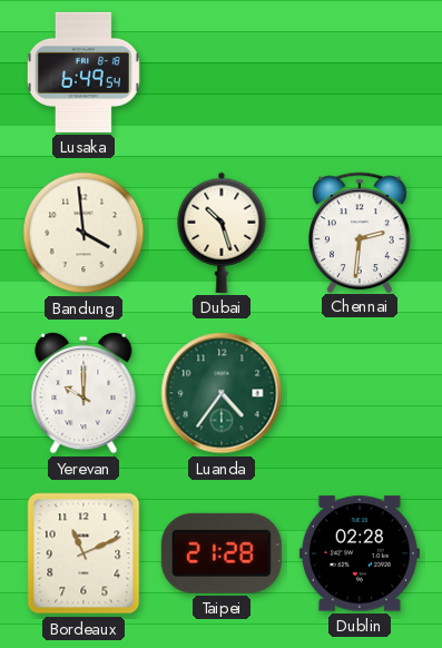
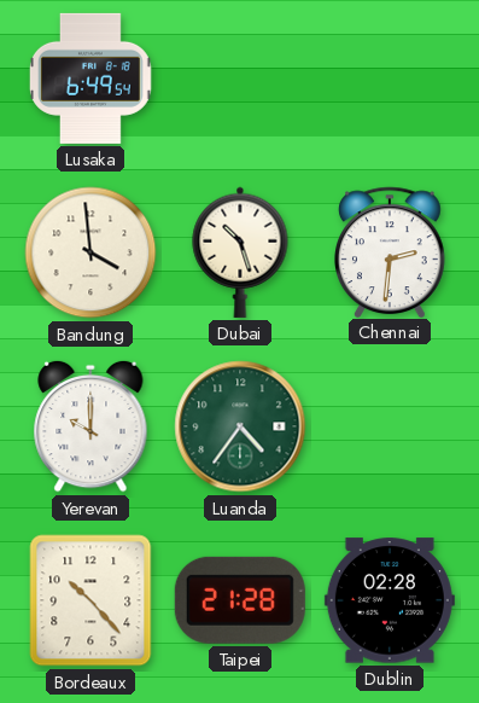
Bordeaux: 11:11 -> 10:23
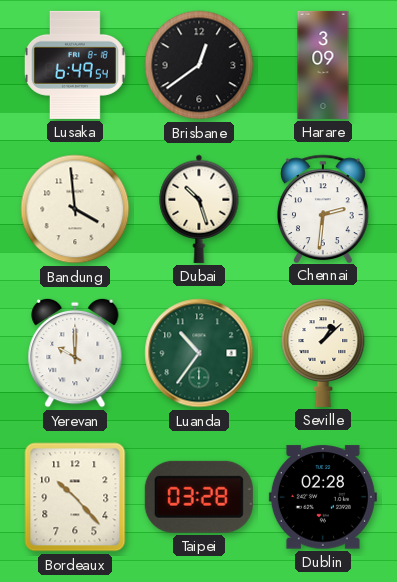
Brisbane: none -> 12:39
Harare: none -> 3:09
Luanda: 4:36 -> 10:36
Seville: none -> 1:08
Taipei: 21:28 -> 03:28
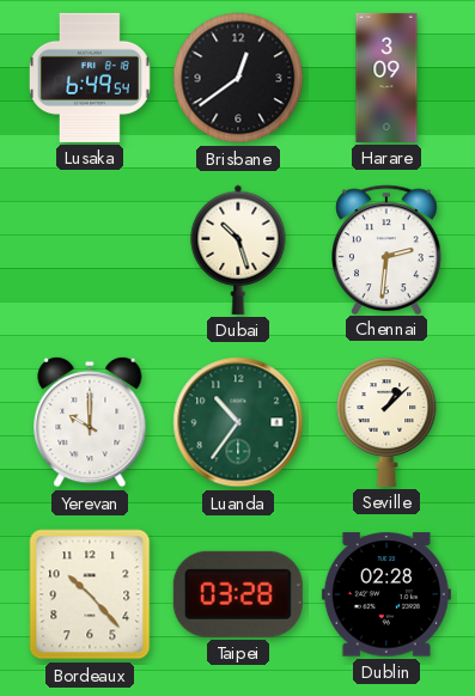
Bandung: 3:59 -> none
